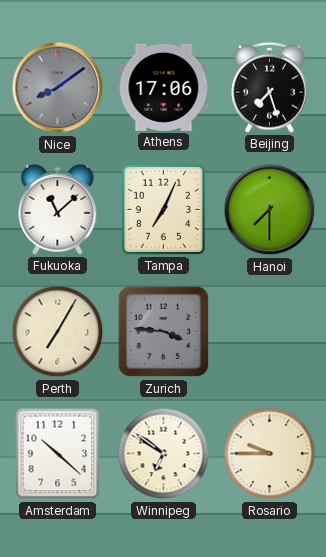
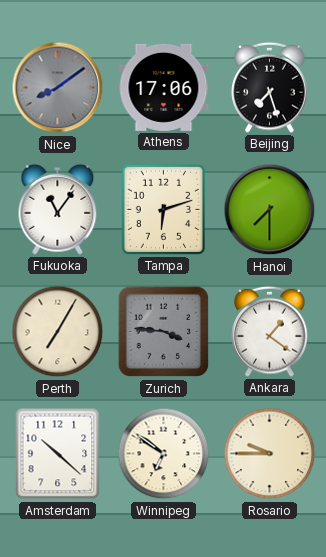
Fukuoka: 11:08 -> 11:06
Tampa: 7:04 -> 6:12
Ankara: none -> 1:21
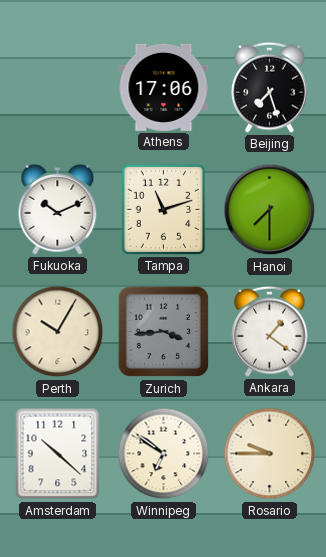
Nice: 8:09 -> none
Fukuoka: 11:06 -> 10:11
Tampa: 6:12 -> 11:12
Perth: 7:05 -> 10:05
Zurich: 3:46 -> 3:44
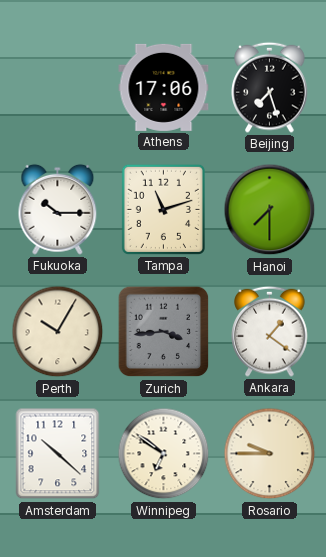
Fukuoka: 10:11 -> 10:15
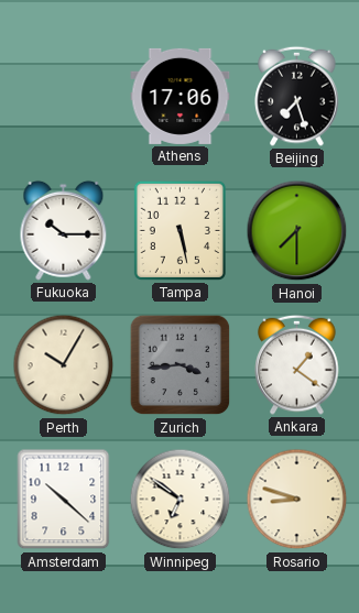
Tampa: 11:12 -> 5:28
Rosario: 9:45 -> 8:48
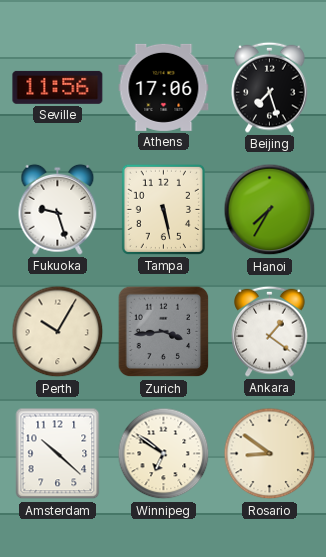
Seville: none -> 11:56
Fukuoka: 10:15 -> 9:27
Hanoi: 7:30 -> 7:35
Rosario: 8:48 -> 8:51
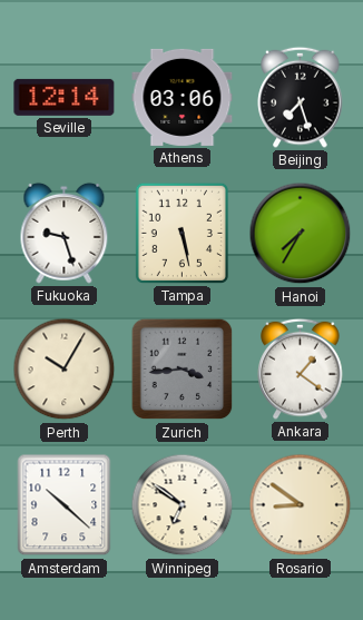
Seville: 11:56 -> 12:14
Athens: 17:06 -> 03:06
